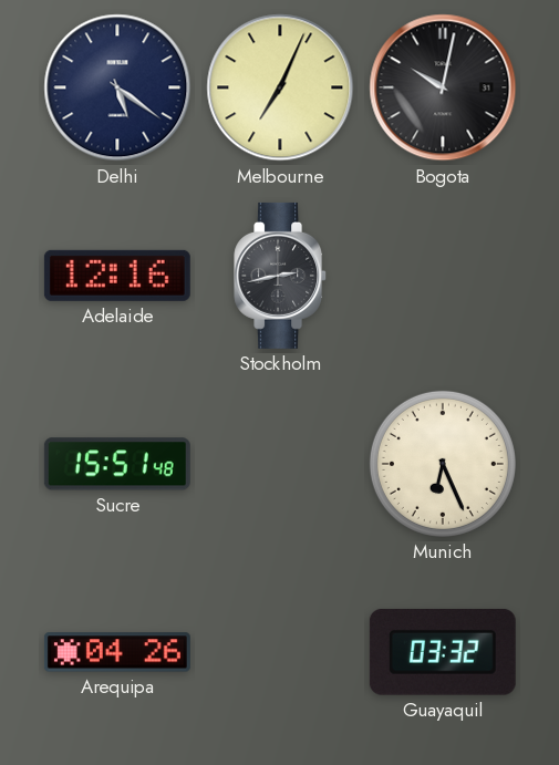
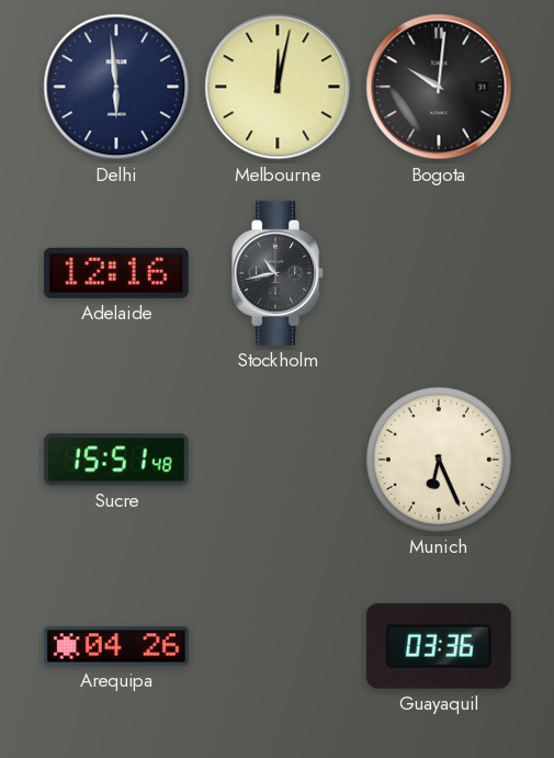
Delhi: 5:21 -> 5:59
Melbourne: 7:04 -> 12:02
Bogota: 10:02 -> 10:01
Stockholm: 2:43 -> 10:43
Guayaquil: 03:32 -> 03:36
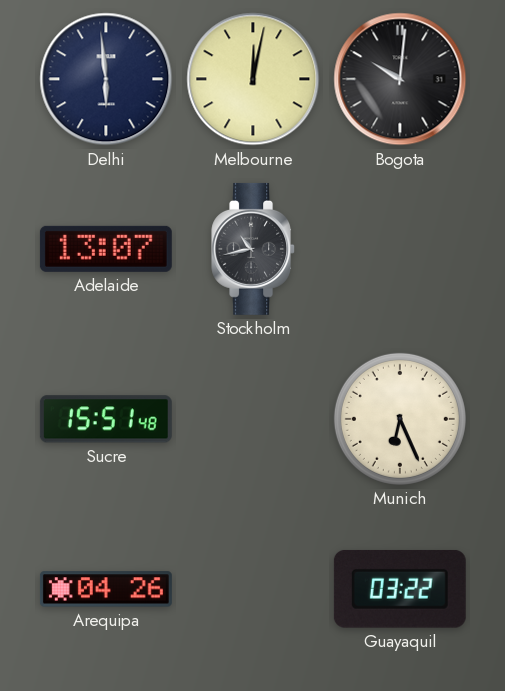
Adelaide: 12:16 -> 13:07
Guayaquil: 03:36 -> 03:22
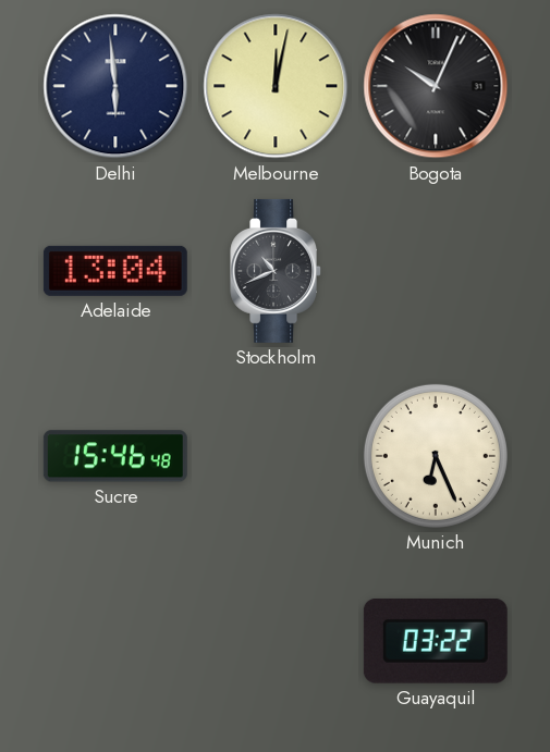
Bogota: 10:01 -> 10:04
Adelaide: 13:07 -> 13:04
Stockholm: 10:43 -> 10:41
Sucre: 15:51 -> 15:46
Arequipa: 04:26 -> none
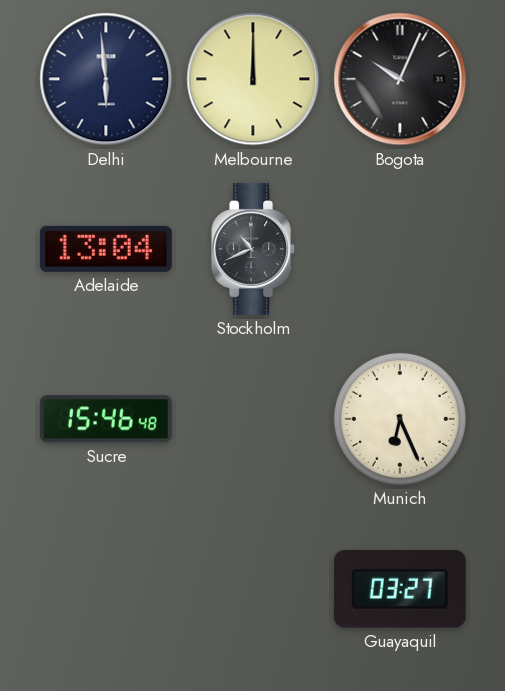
Melbourne: 12:02 -> 12:00
Guayaquil: 03:22 -> 03:27
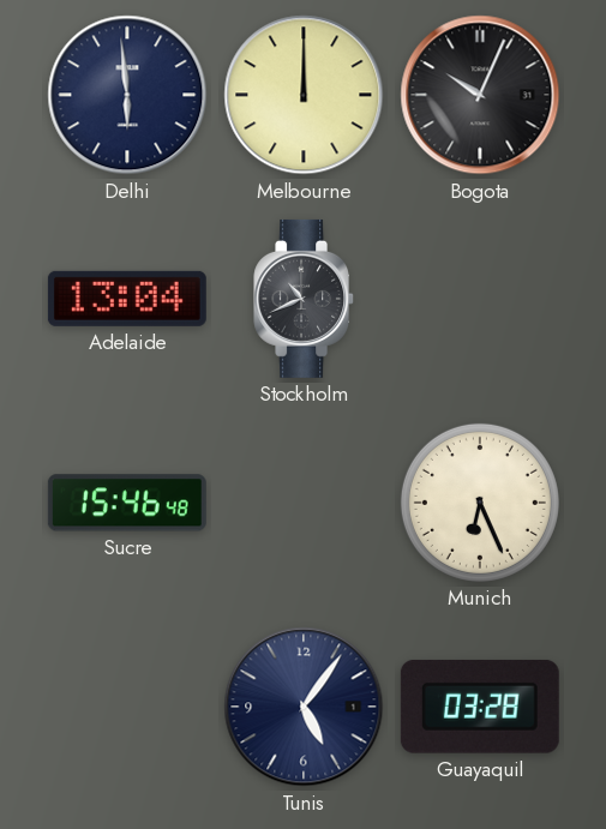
Tunis: none -> 5:06
Guayaquil: 03:27 -> 03:28
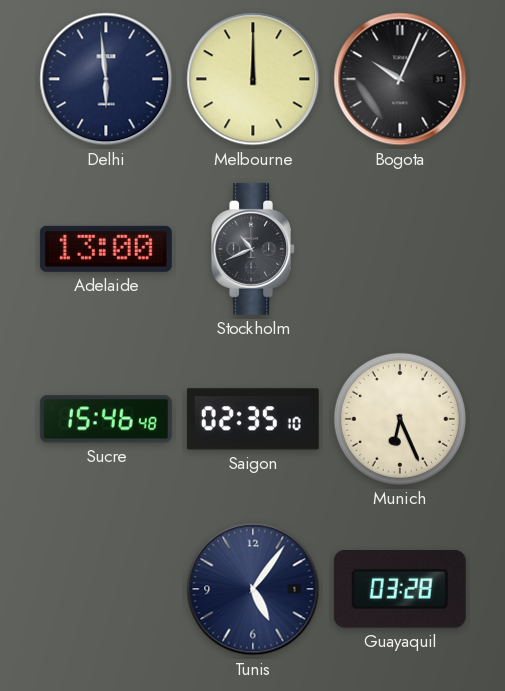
Adelaide: 13:04 -> 13:00
Saigon: none -> 02:35
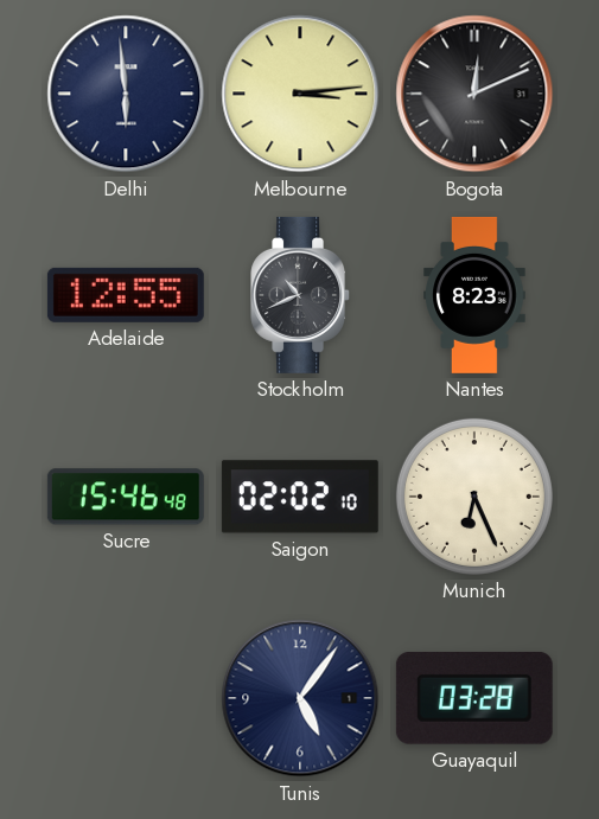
Melbourne: 12:00 -> 3:14
Bogota: 10:04 -> 12:11
Adelaide: 13:00 -> 12:55
Nantes: none -> 8:23
Saigon: 02:35 -> 02:02
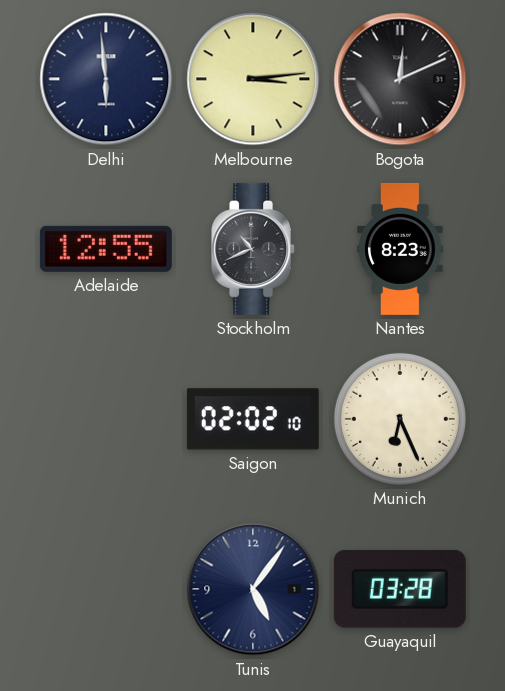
Sucre: 15:46 -> none
